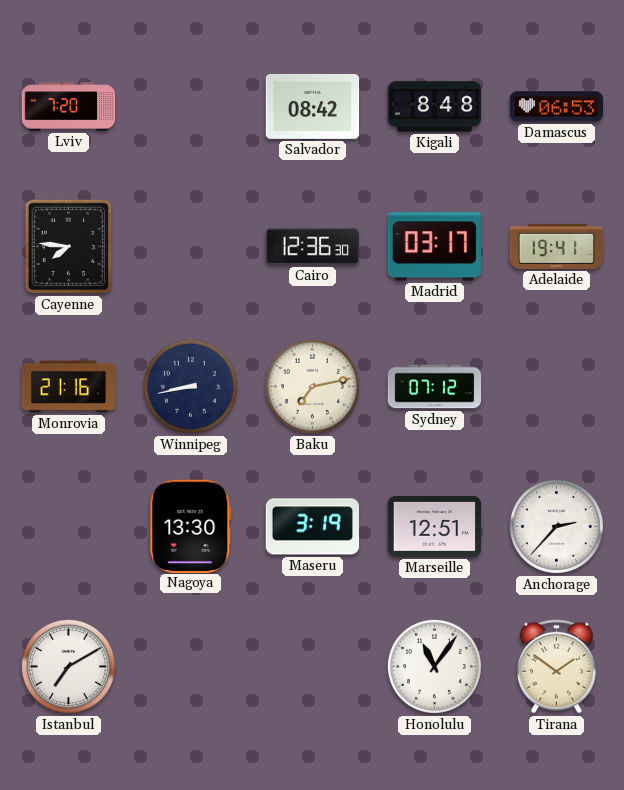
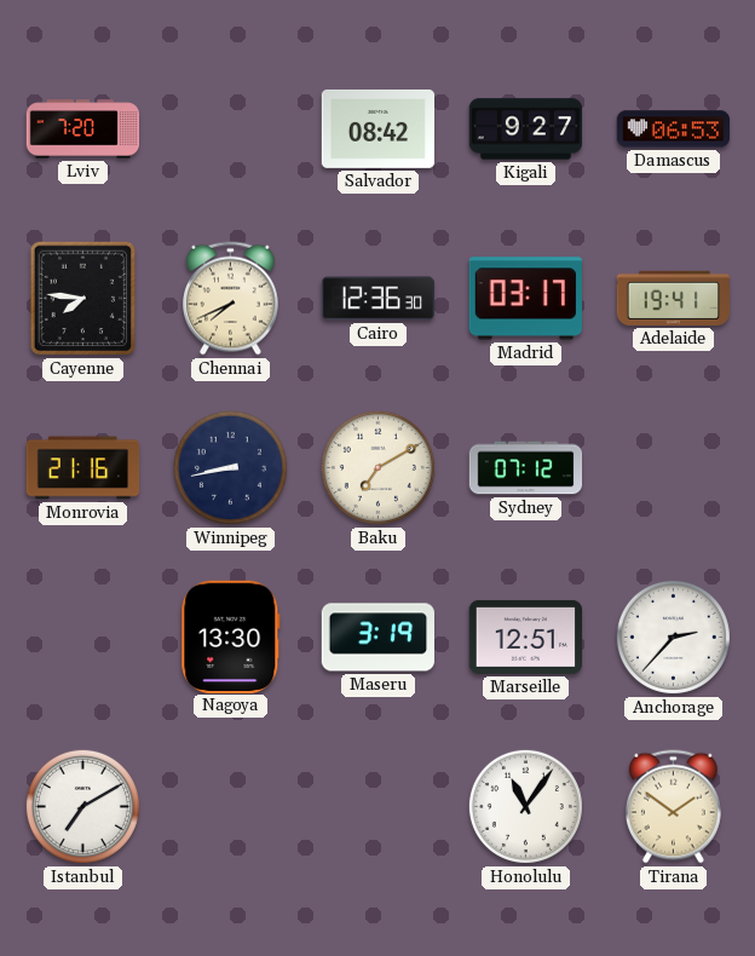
Kigali: 8:48 -> 9:27
Chennai: none -> 7:41
Baku: 7:13 -> 7:10
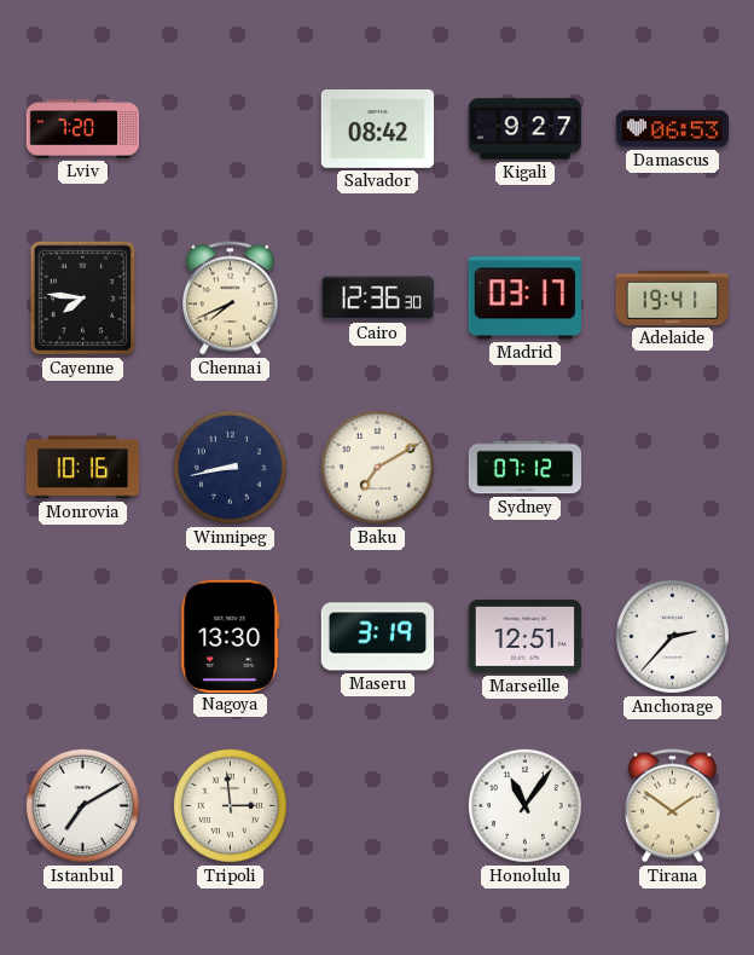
Monrovia: 21:16 -> 10:16
Tripoli: none -> 2:59
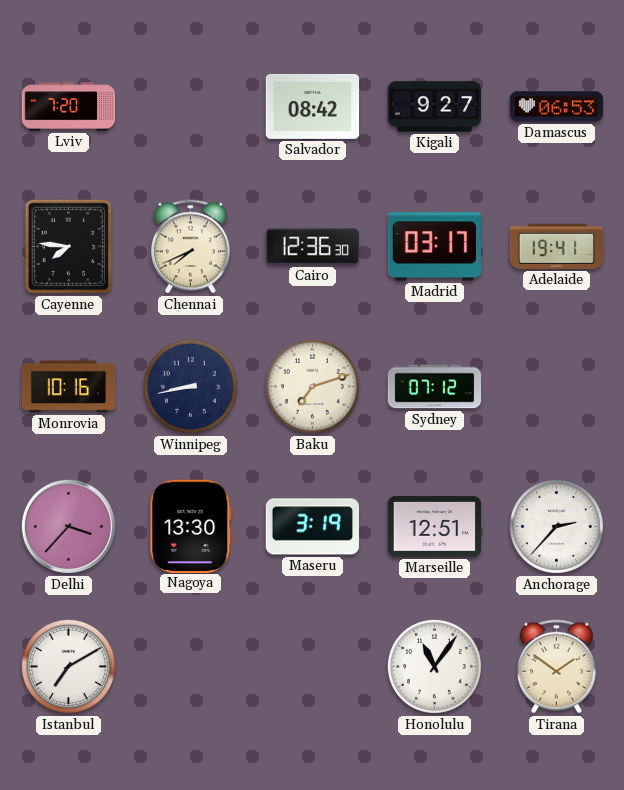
Baku: 7:10 -> 7:12
Delhi: none -> 3:37
Tripoli: 2:59 -> none
